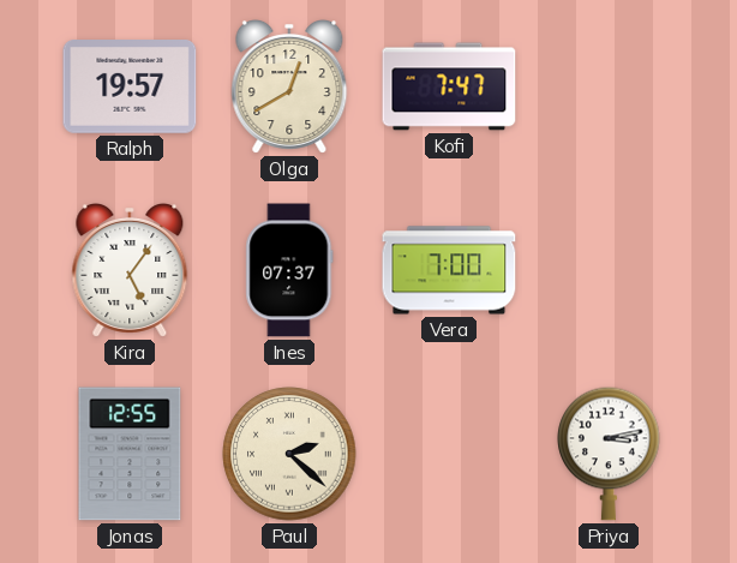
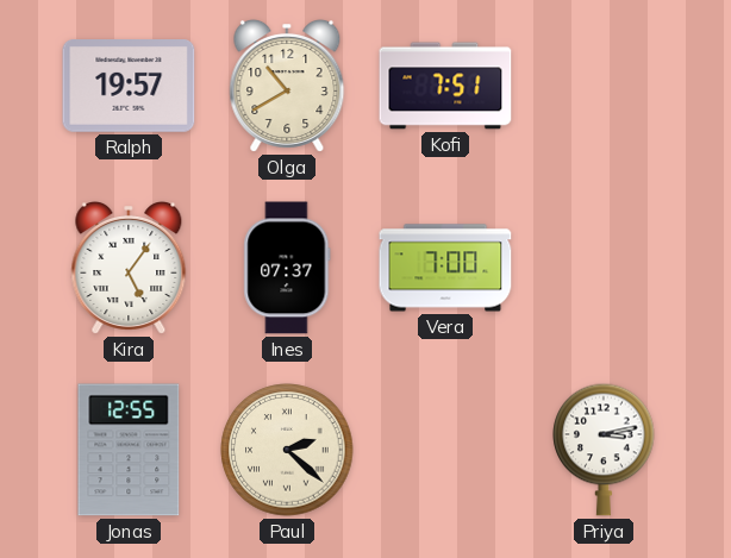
Olga: 12:40 -> 10:40
Kofi: 7:47 -> 7:51
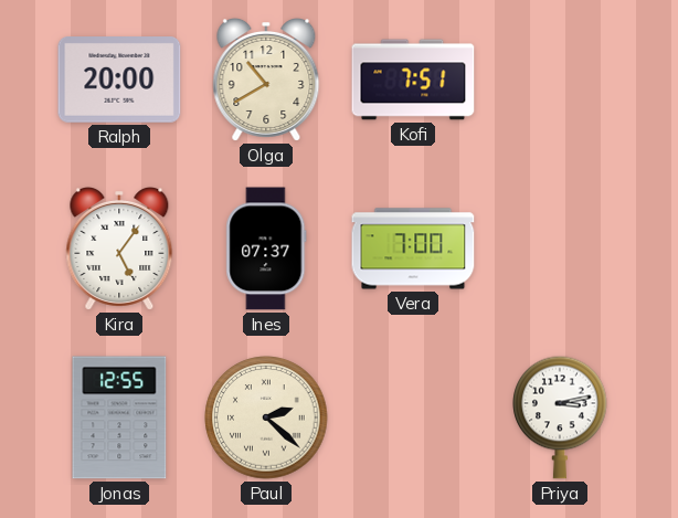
Ralph: 19:57 -> 20:00
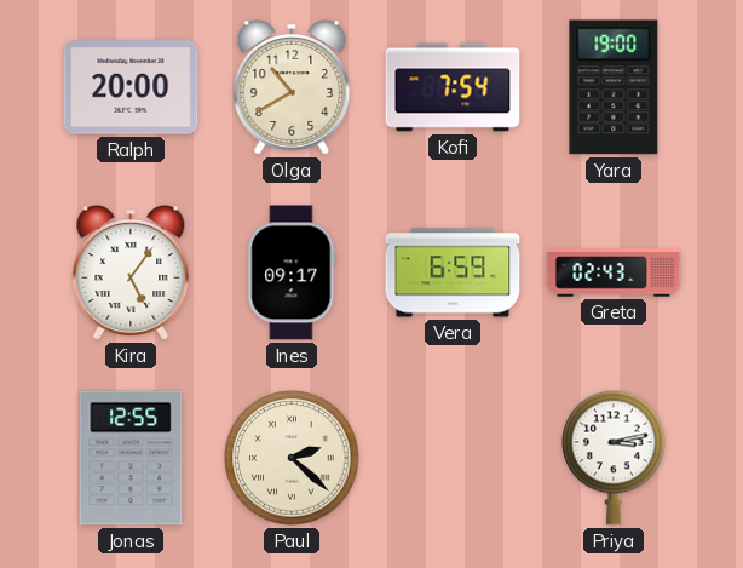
Kofi: 7:51 -> 7:54
Yara: none -> 19:00
Ines: 07:37 -> 09:17
Vera: 7:00 -> 6:59
Greta: none -> 02:43
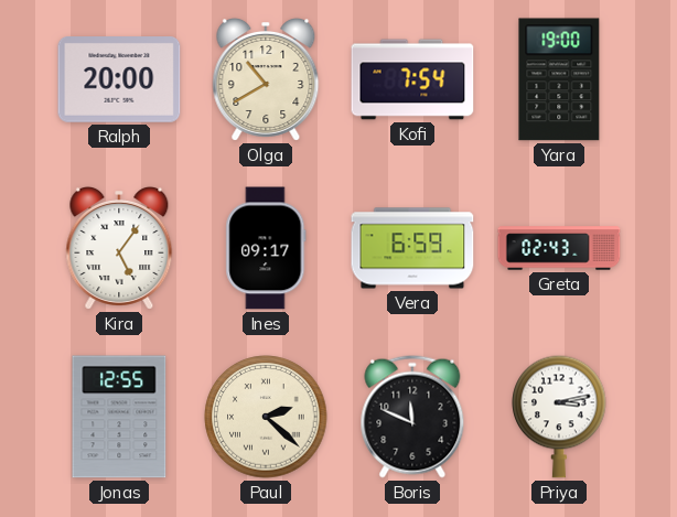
Boris: none -> 11:49
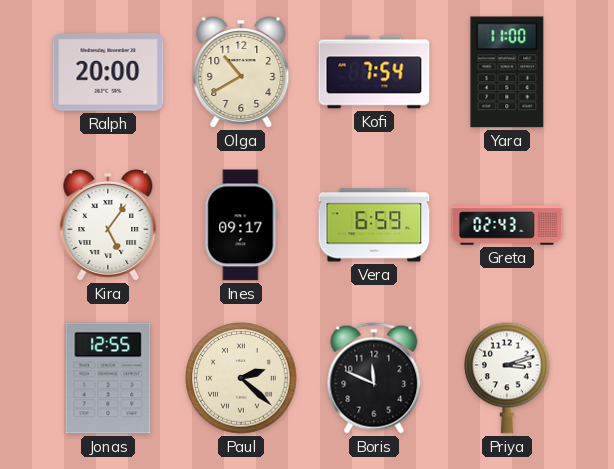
Yara: 19:00 -> 11:00
Priya: 3:13 -> 3:12
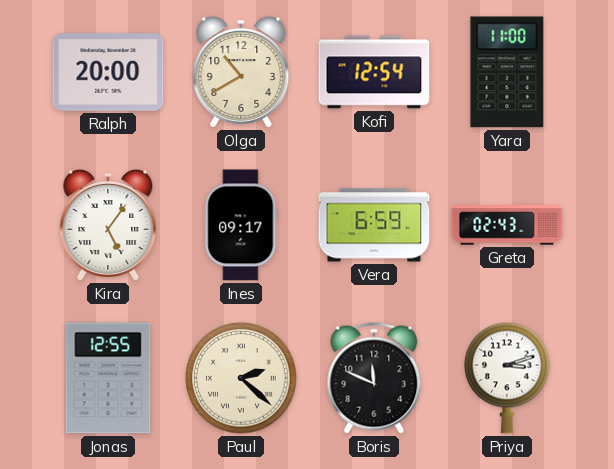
Kofi: 7:54 -> 12:54
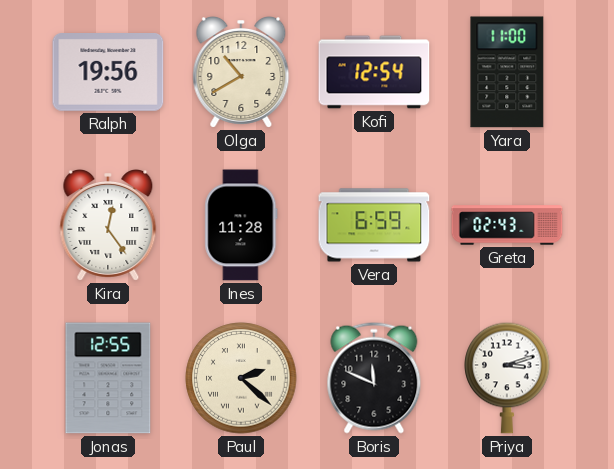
Ralph: 20:00 -> 19:56
Kira: 5:06 -> 12:24
Ines: 09:17 -> 11:28
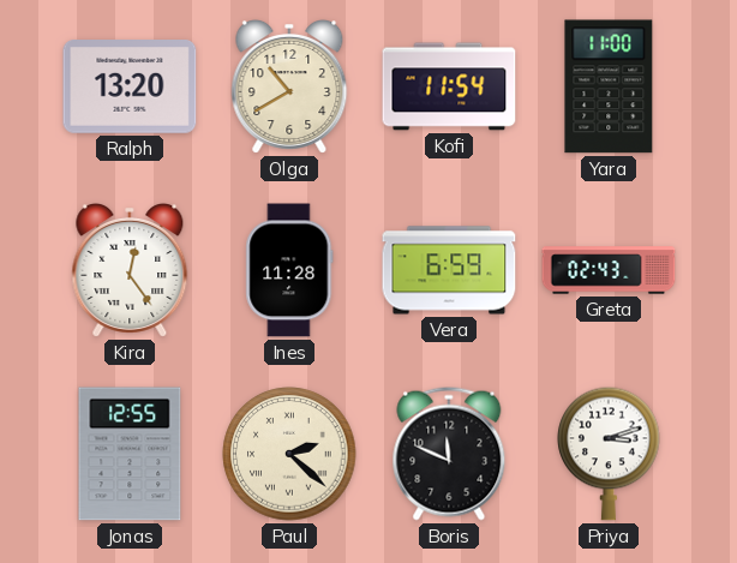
Ralph: 19:56 -> 13:20
Kofi: 12:54 -> 11:54
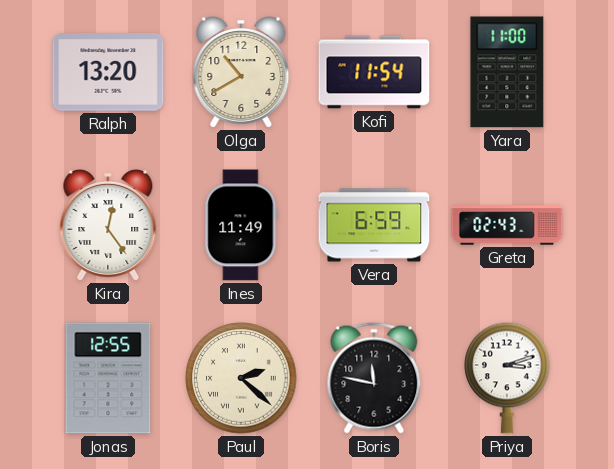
Ines: 11:28 -> 11:49
Boris: 11:49 -> 11:47
